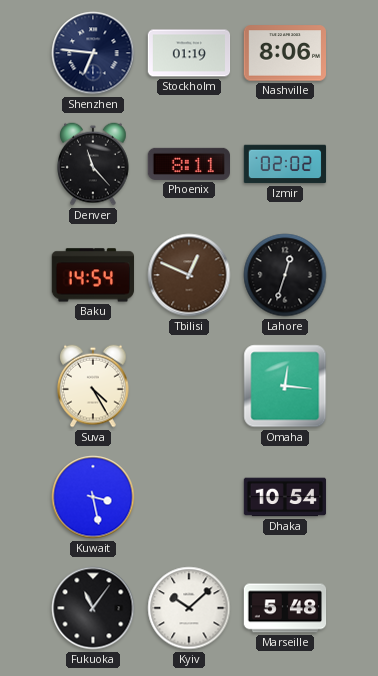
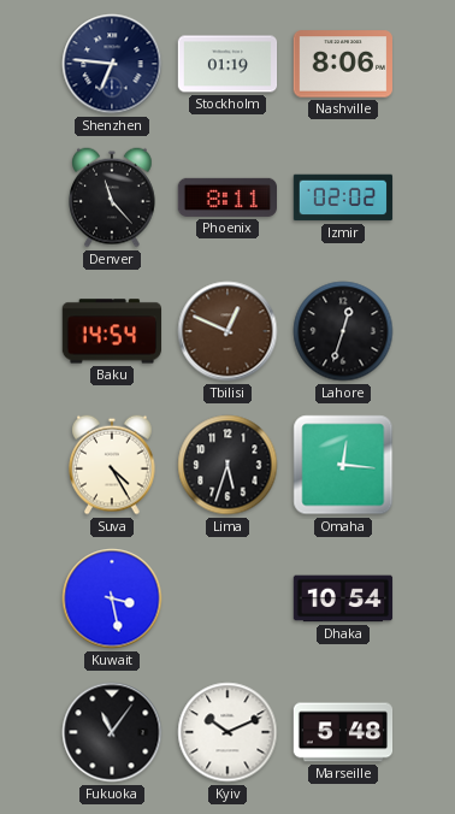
Lima: none -> 5:33
Kyiv: 10:08 -> 10:11
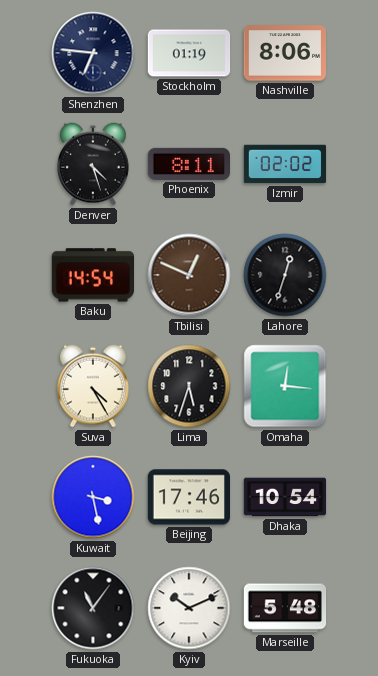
Denver: 11:23 -> 4:27
Beijing: none -> 17:46
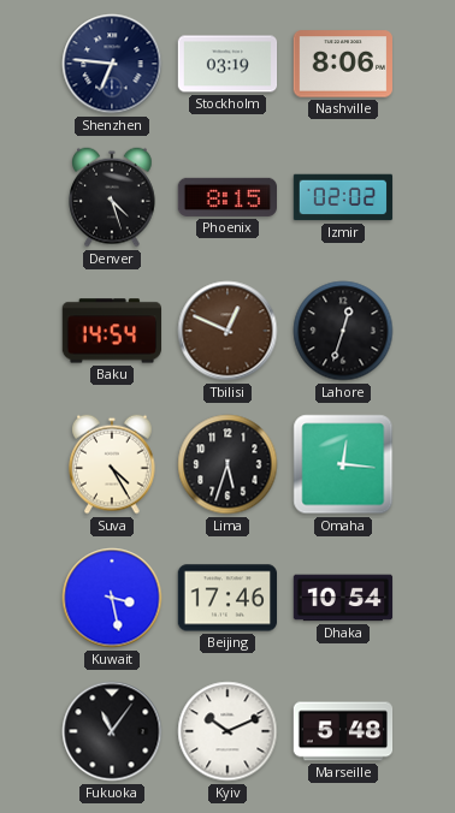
Stockholm: 01:19 -> 03:19
Phoenix: 8:11 -> 8:15
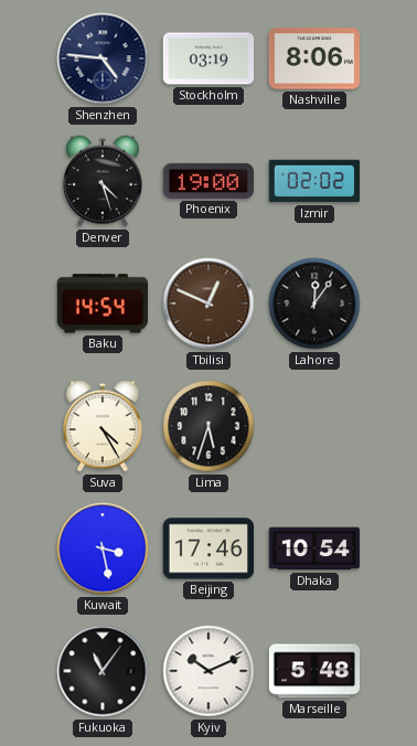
Shenzhen: 6:46 -> 4:46
Phoenix: 8:15 -> 19:00
Lahore: 12:33 -> 12:06
Omaha: 12:16 -> none
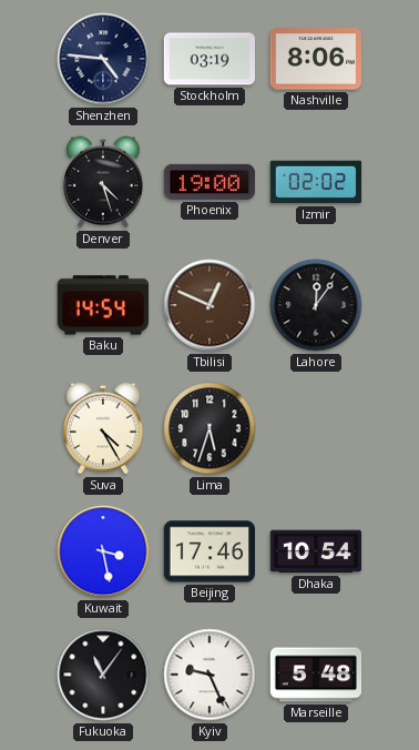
Kyiv: 10:11 -> 9:26
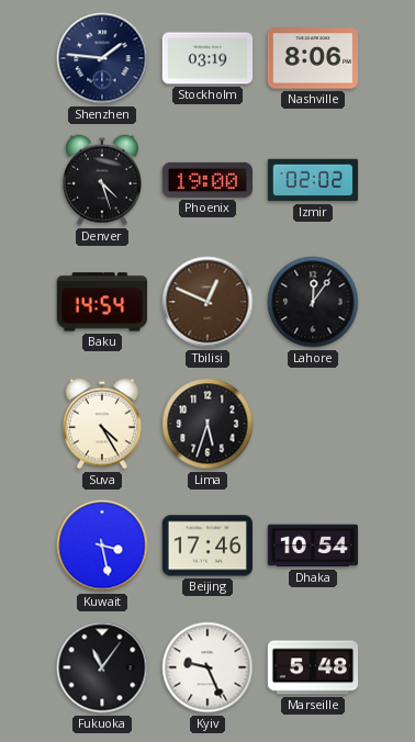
Shenzhen: 4:46 -> 1:46
